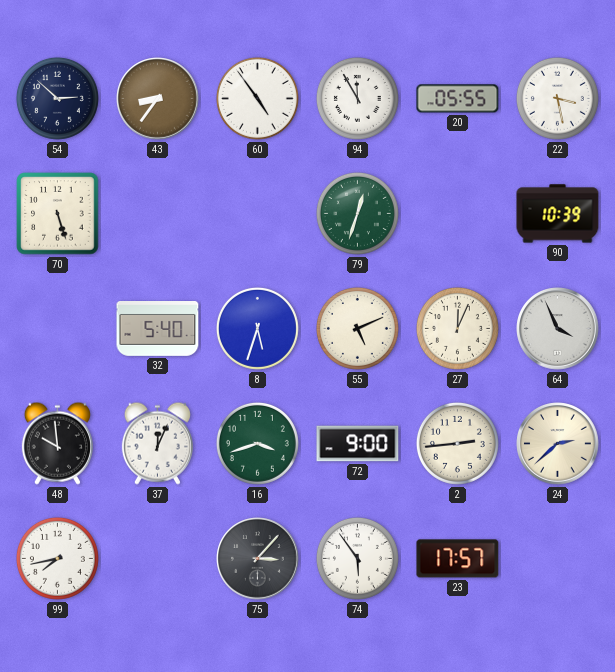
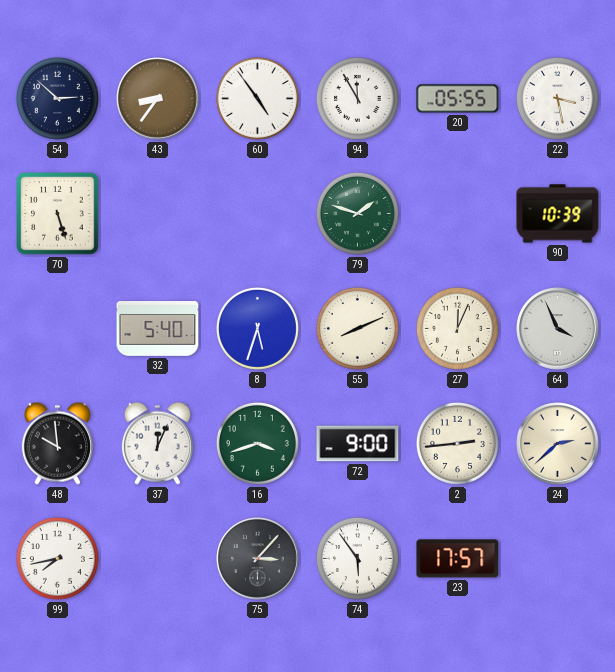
79: 12:33 -> 1:48
55: 5:11 -> 8:11
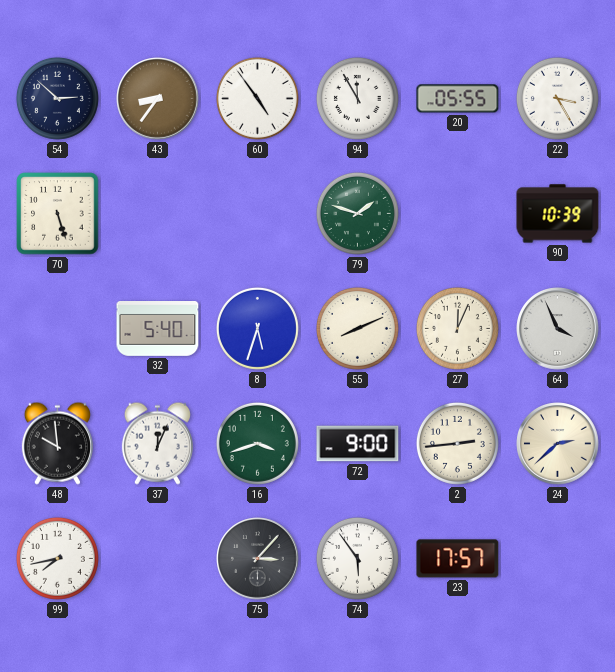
22: 3:28 -> 3:25
